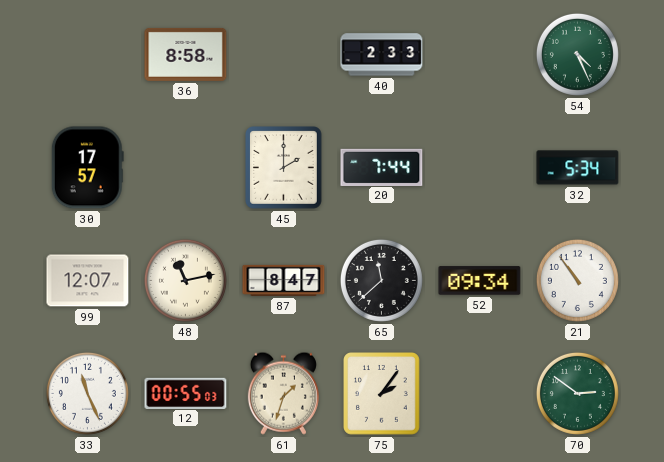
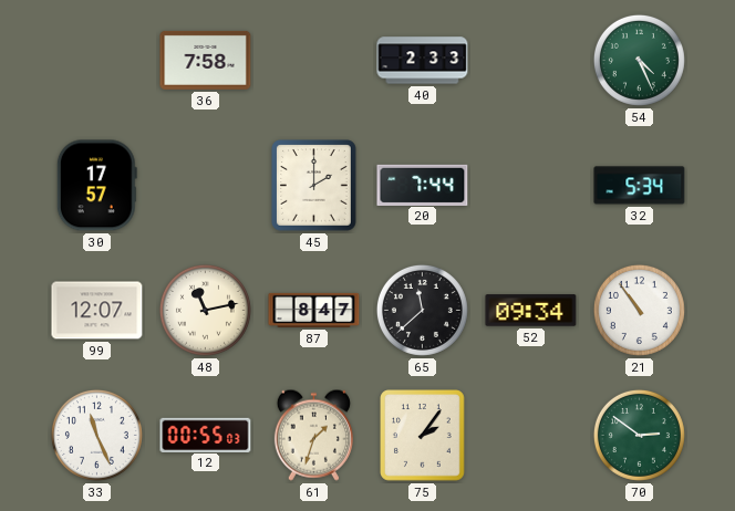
36: 8:58 -> 7:58
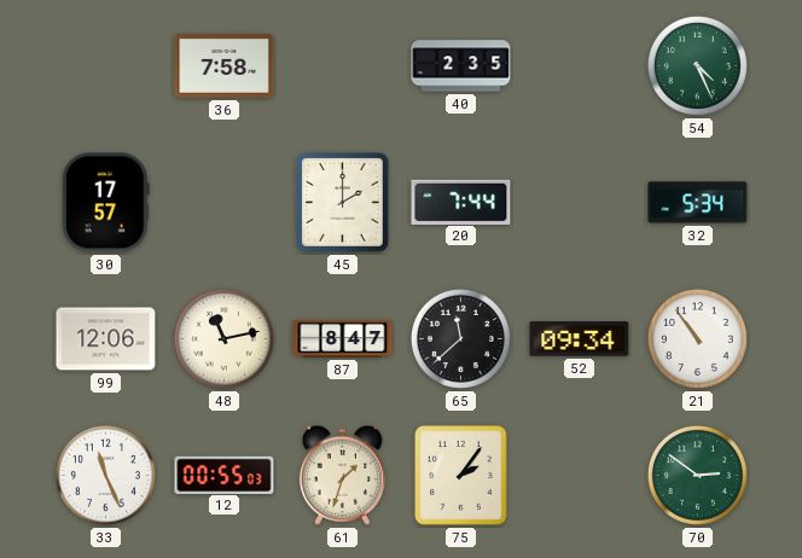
40: 2:33 -> 2:35
99: 12:07 -> 12:06
